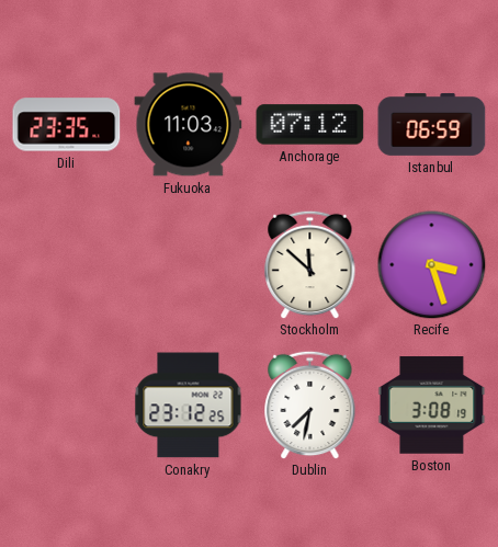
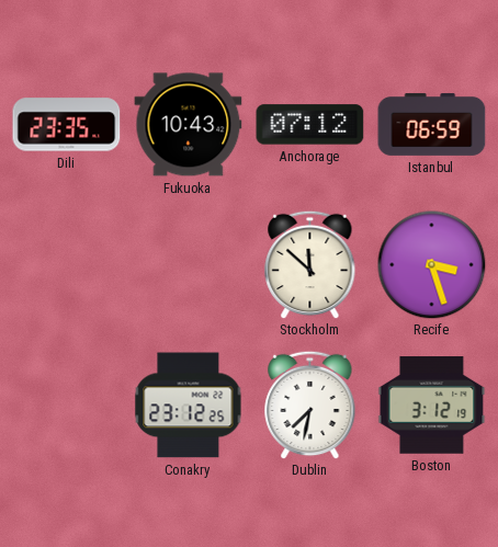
Fukuoka: 11:03 -> 10:43
Boston: 3:08 -> 3:12
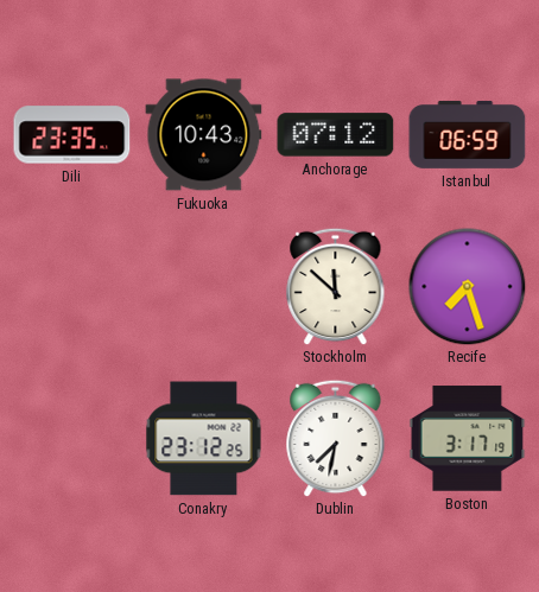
Recife: 3:27 -> 7:27
Boston: 3:12 -> 3:17
